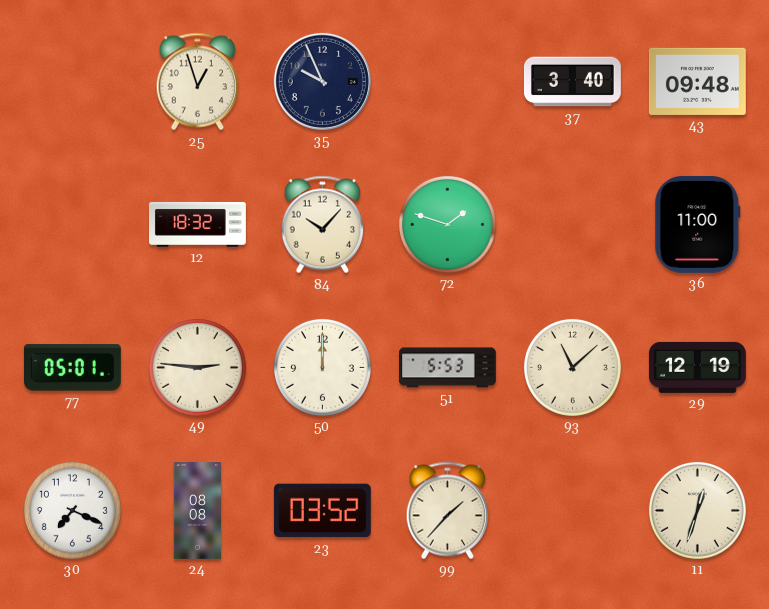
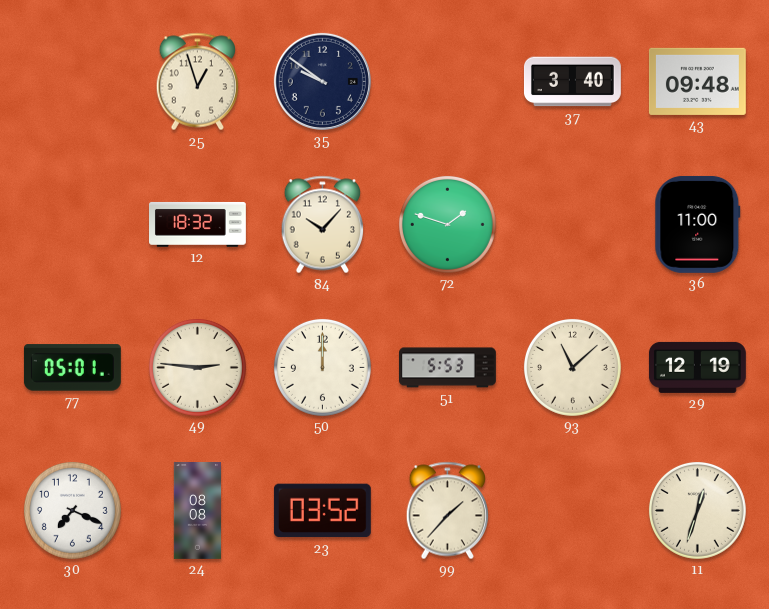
35: 9:56 -> 9:51
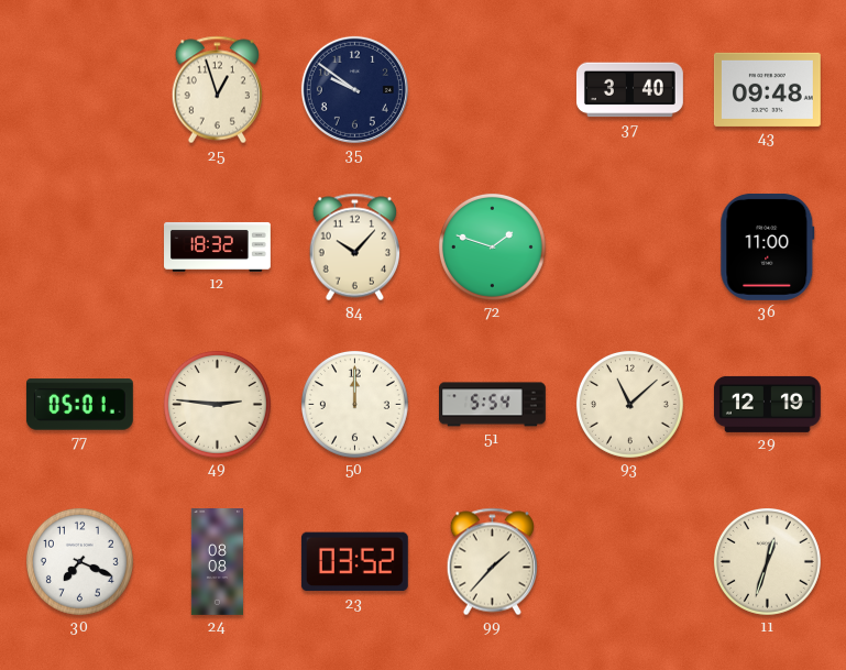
51: 5:53 -> 5:54
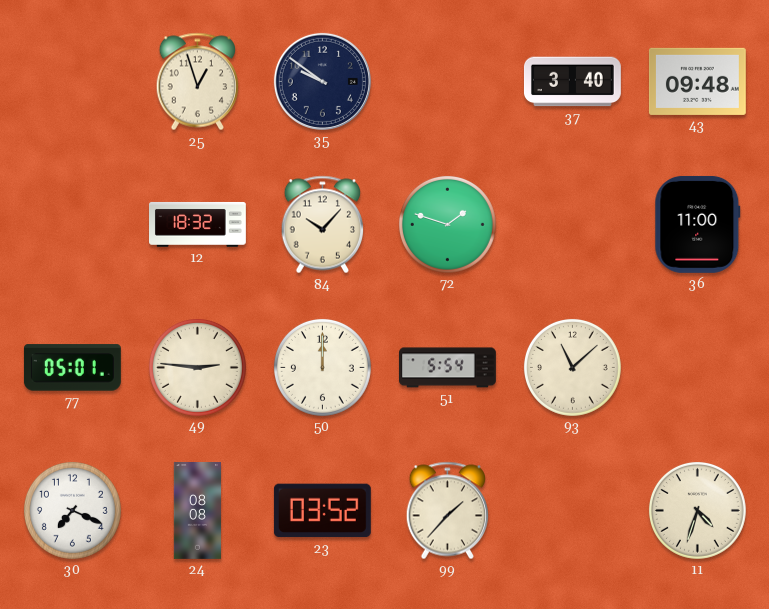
29: 12:19 -> none
11: 12:33 -> 4:33
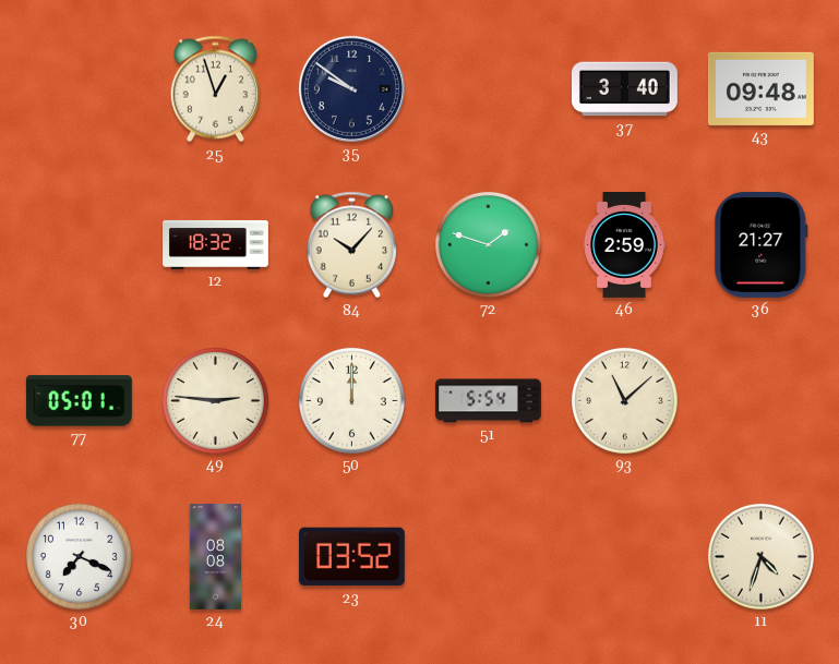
46: none -> 2:59
36: 11:00 -> 21:27
99: 1:37 -> none
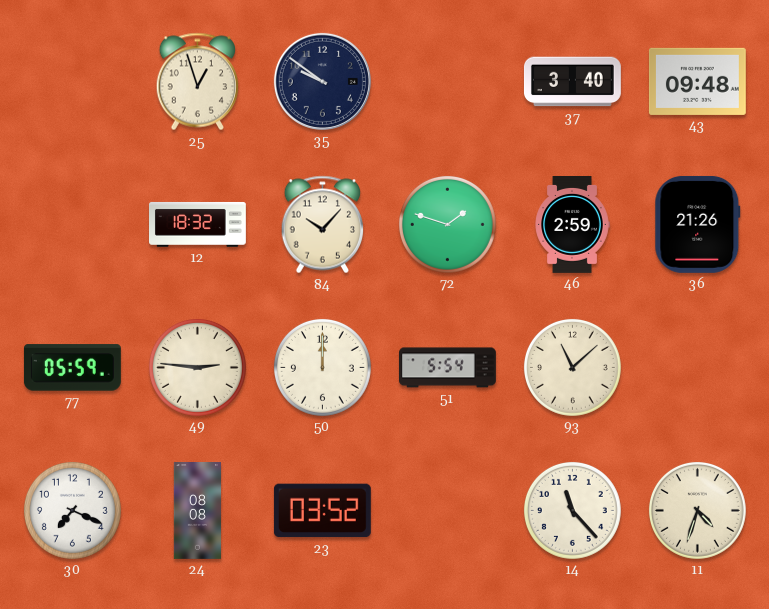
36: 21:27 -> 21:26
77: 05:01 -> 05:59
14: none -> 11:23
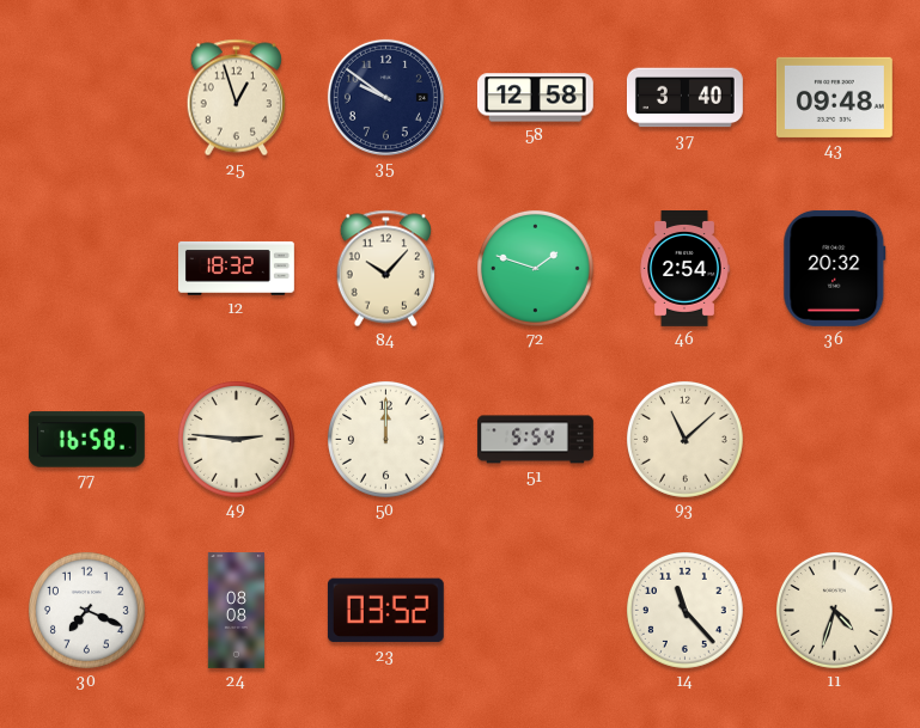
58: none -> 12:58
46: 2:59 -> 2:54
36: 21:26 -> 20:32
77: 05:59 -> 16:58
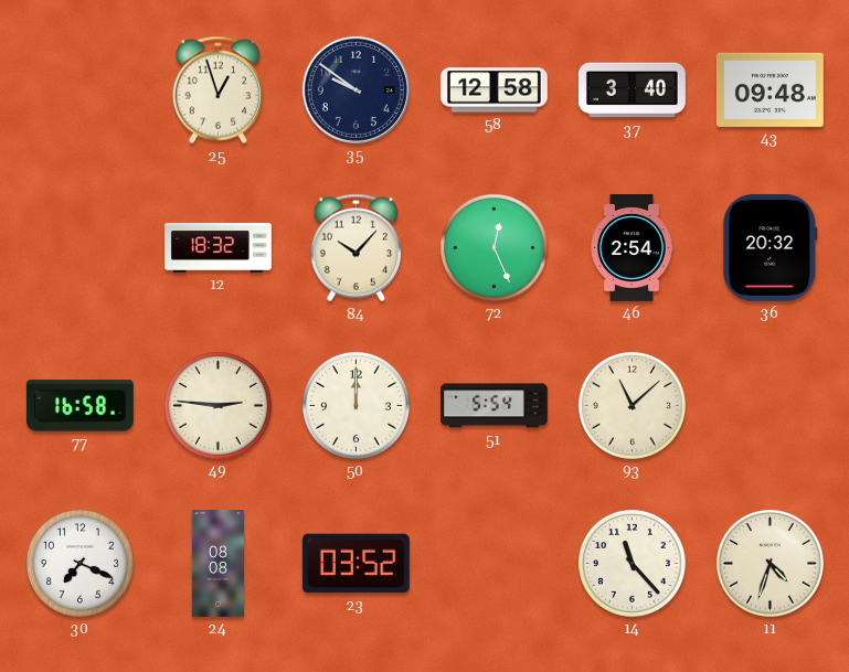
72: 1:48 -> 12:26
